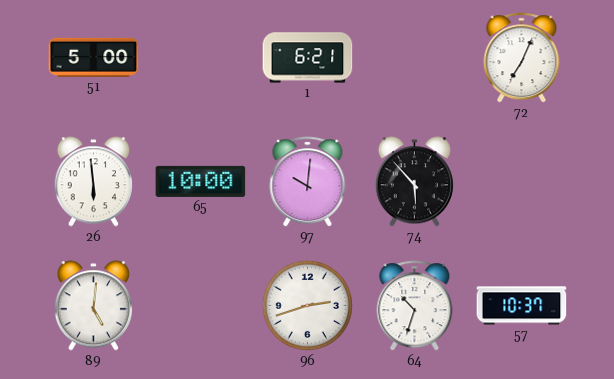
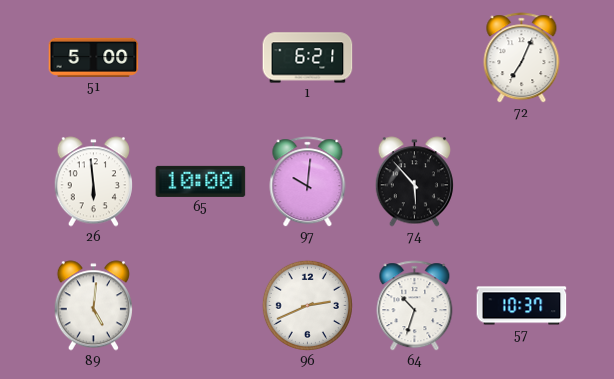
96: 2:42 -> 2:41
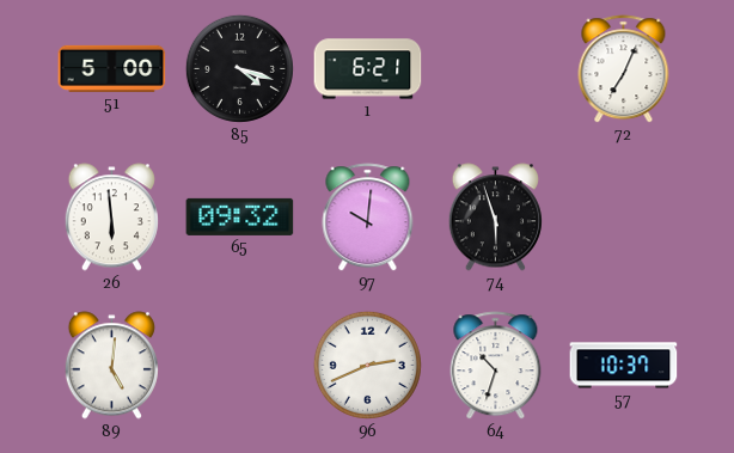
85: none -> 4:18
65: 10:00 -> 09:32
74: 5:53 -> 5:57
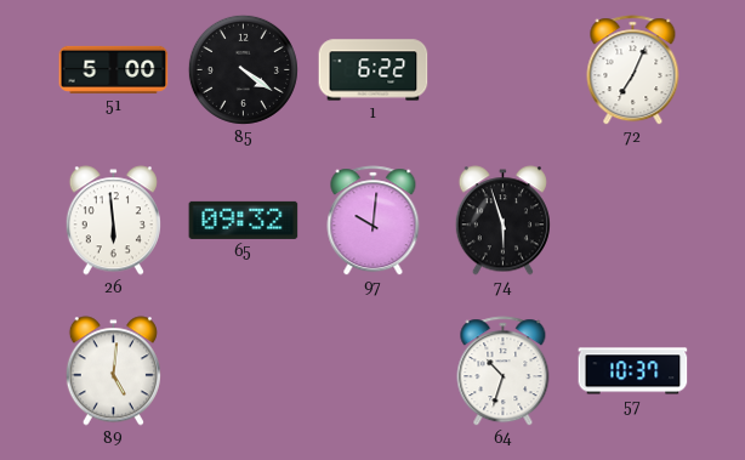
85: 4:18 -> 4:21
1: 6:21 -> 6:22
96: 2:41 -> none
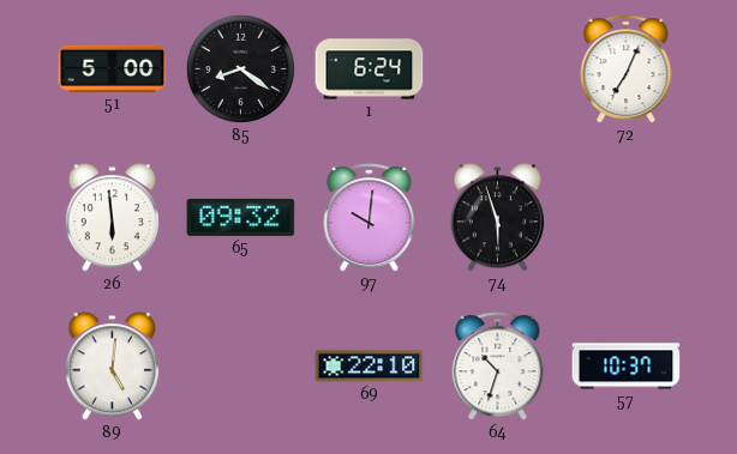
85: 4:21 -> 8:21
1: 6:22 -> 6:24
69: none -> 22:10
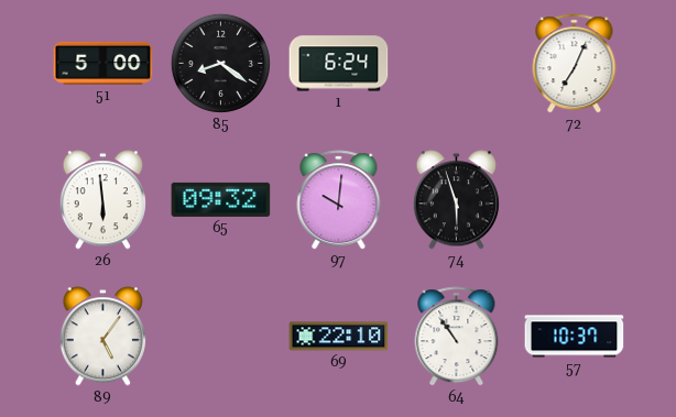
89: 5:01 -> 5:06
64: 10:33 -> 10:54
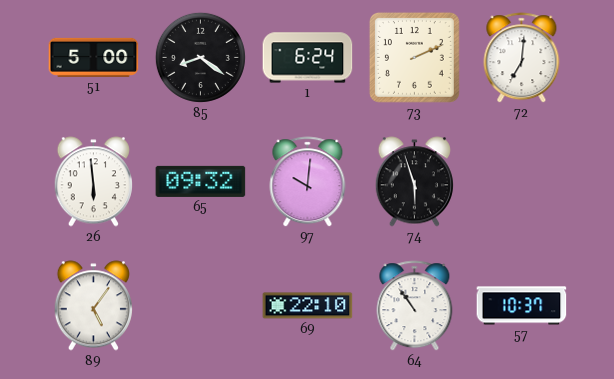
73: none -> 2:11
72: 7:04 -> 7:01
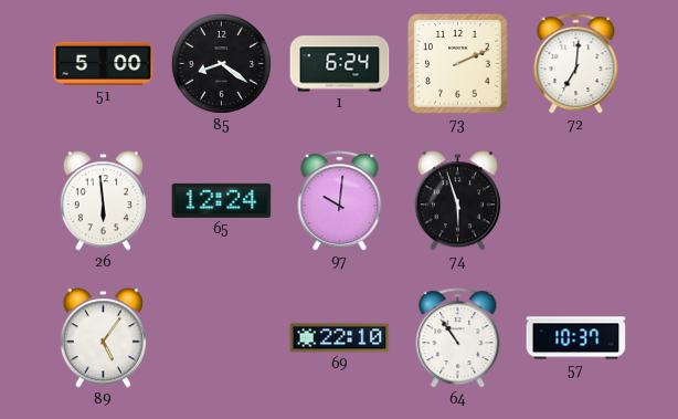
65: 09:32 -> 12:24
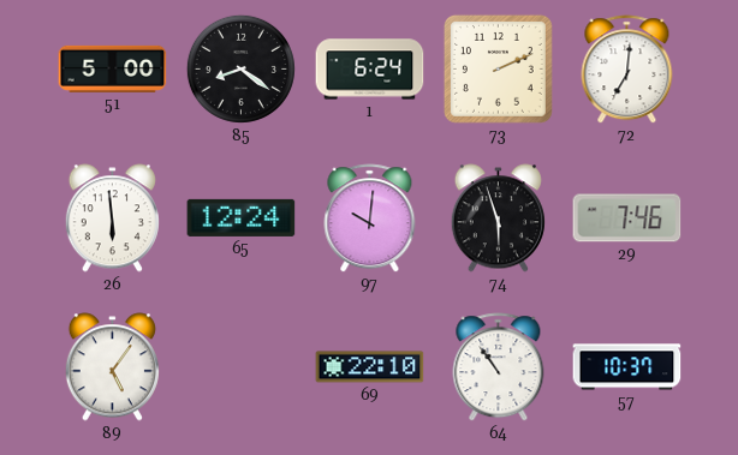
29: none -> 7:46
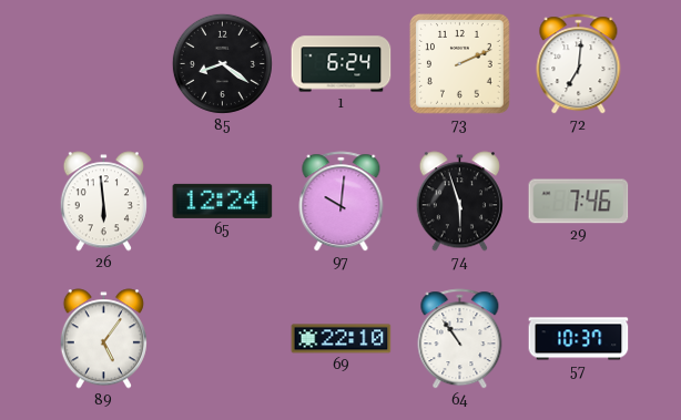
51: 5:00 -> none
